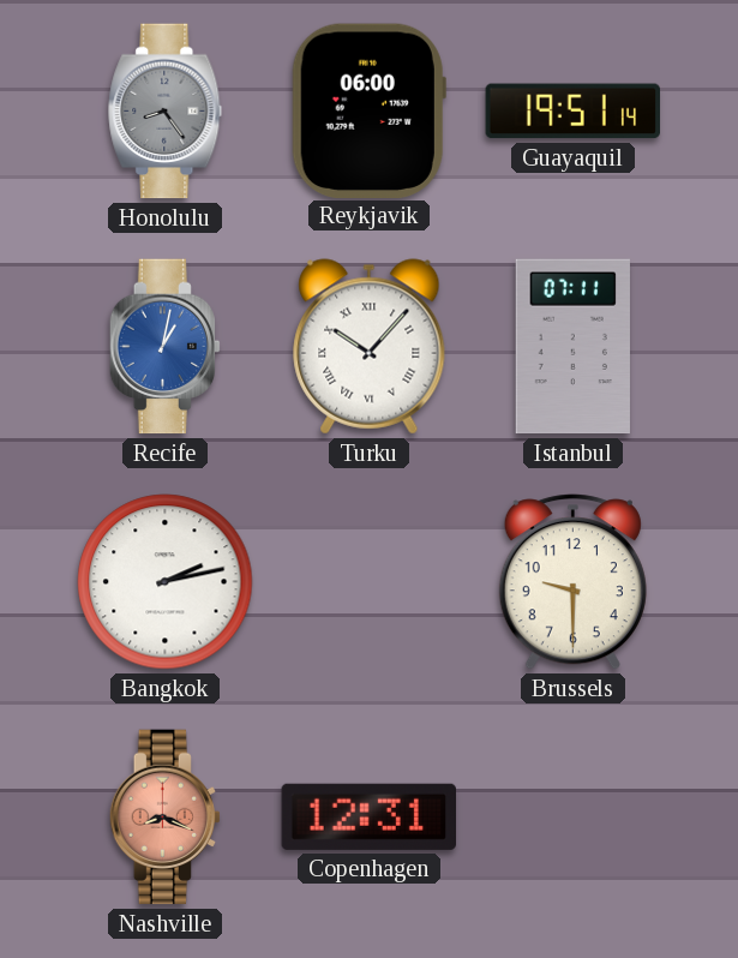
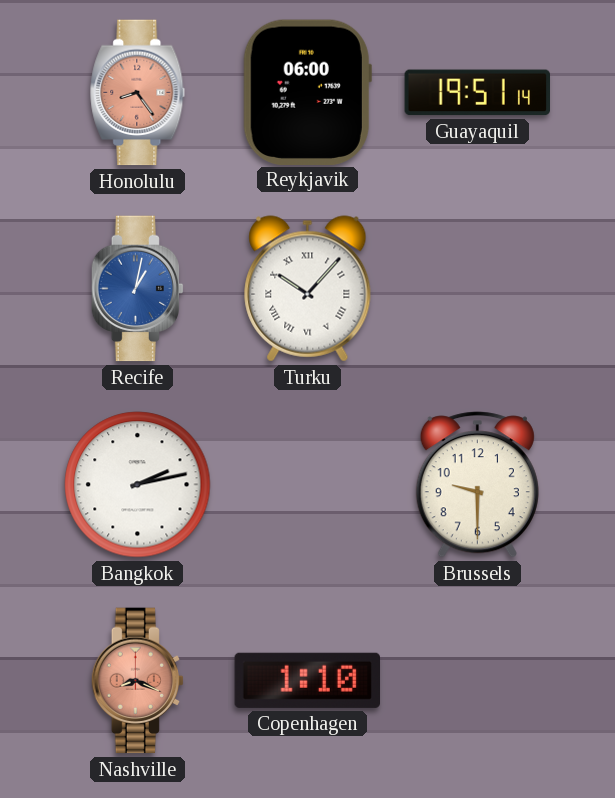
Honolulu dial: grey -> salmon
Istanbul: 07:11 -> none
Copenhagen: 12:31 -> 1:10
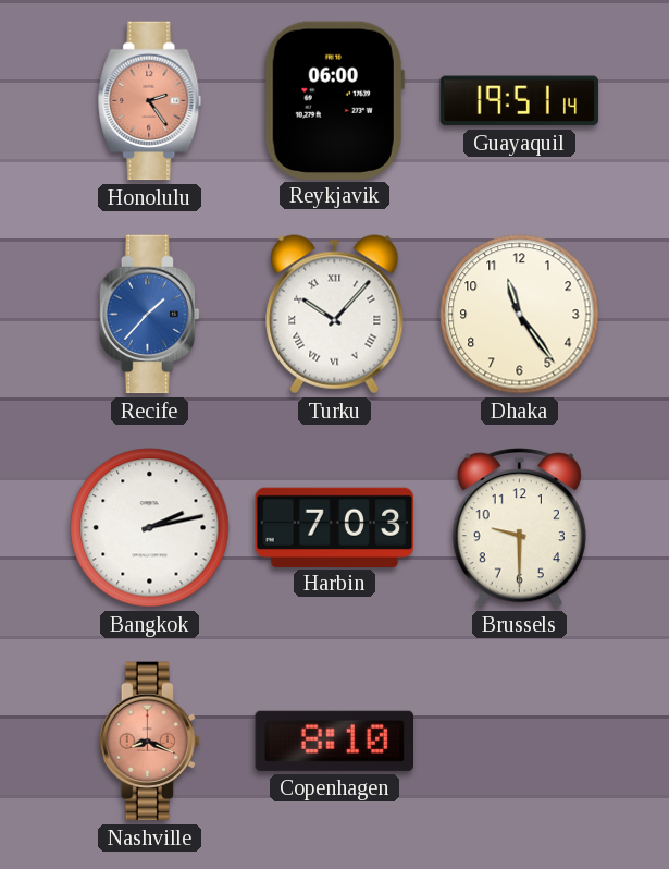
Honolulu: 8:24 -> 2:24
Recife: 1:02 -> 1:37
Dhaka: none -> 11:24
Harbin: none -> 7:03
Copenhagen: 1:10 -> 8:10
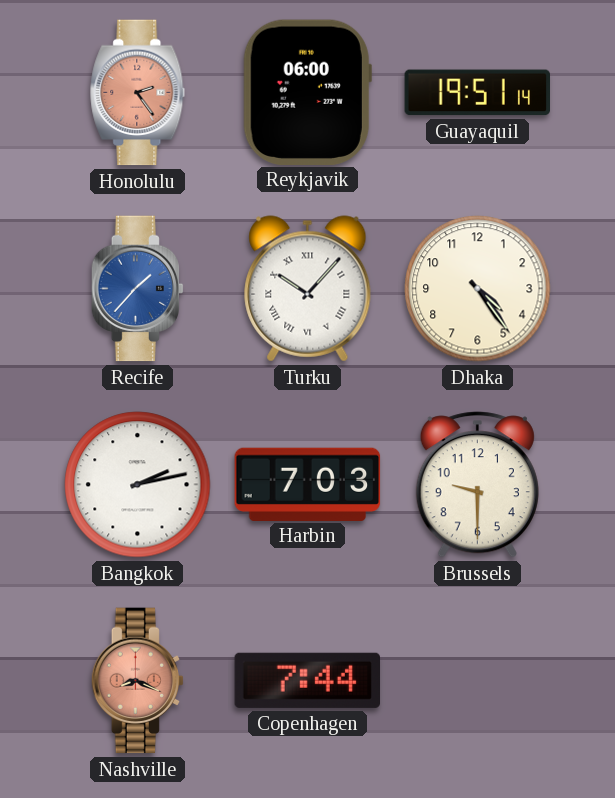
Dhaka: 11:24 -> 4:24
Copenhagen: 8:10 -> 7:44
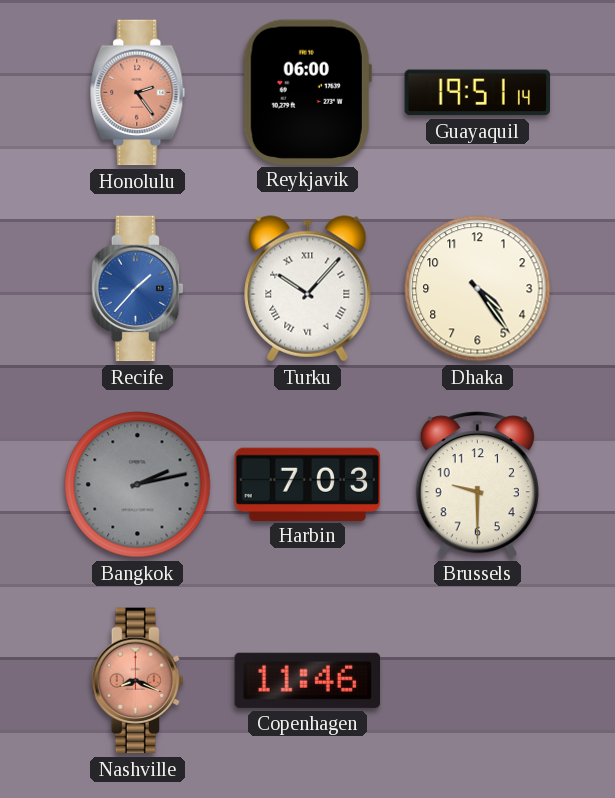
Bangkok dial: white -> grey
Copenhagen: 7:44 -> 11:46
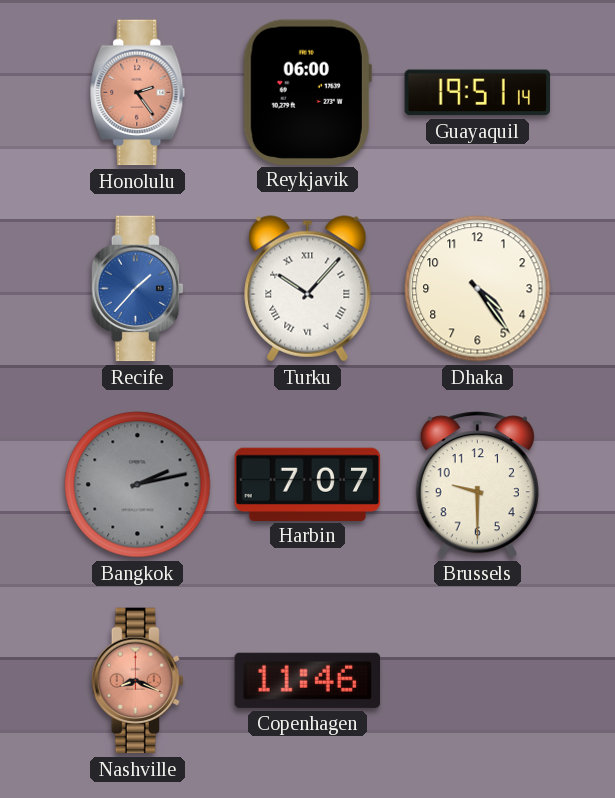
Harbin: 7:03 -> 7:07
